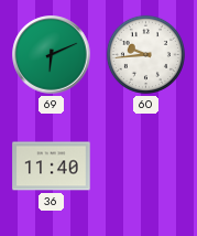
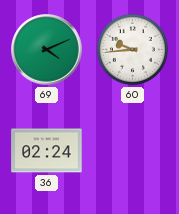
69: 6:11 -> 4:11
36: 11:40 -> 02:24
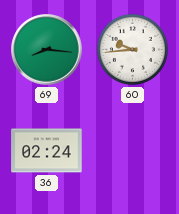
69: 4:11 -> 8:16
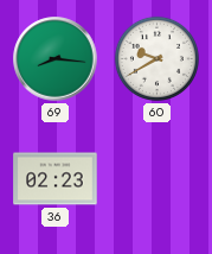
60: 9:44 -> 9:40
36: 02:24 -> 02:23
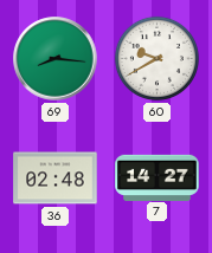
36: 02:23 -> 02:48
7: none -> 14:27
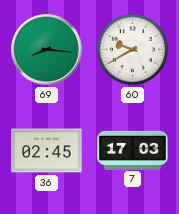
36: 02:48 -> 02:45
7: 14:27 -> 17:03
